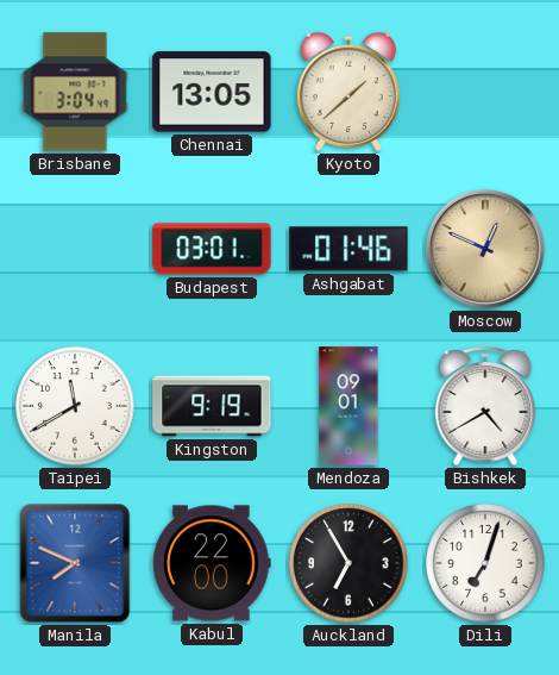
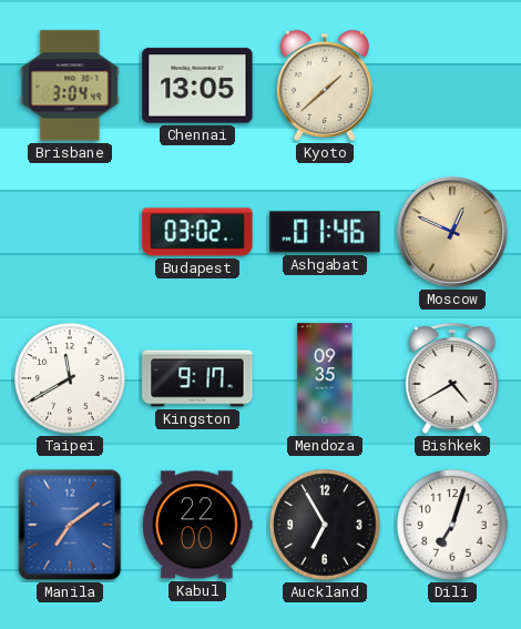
Budapest: 03:01 -> 03:02
Kingston: 9:19 -> 9:17
Mendoza: 09:01 -> 09:35
Manila: 7:49 -> 7:09
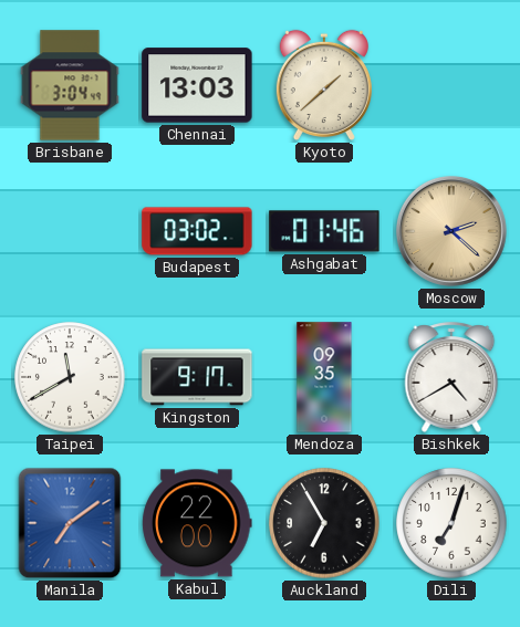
Chennai: 13:05 -> 13:03
Moscow: 12:49 -> 2:22
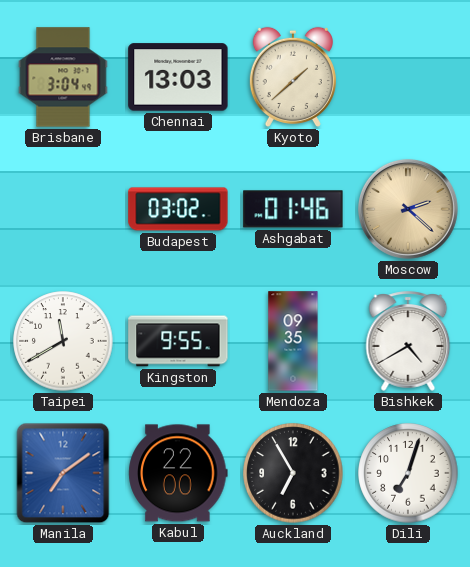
Kingston: 9:17 -> 9:55
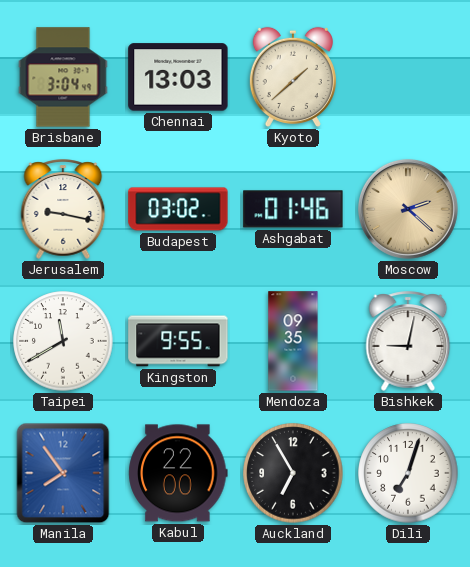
Jerusalem: none -> 9:17
Bishkek: 4:40 -> 9:02
Manila: 7:09 -> 7:54
